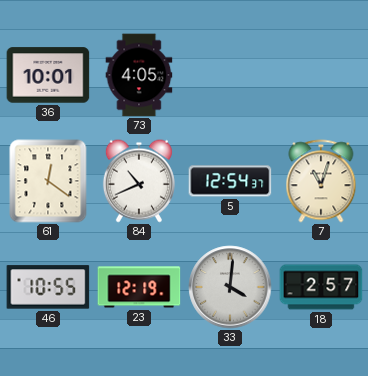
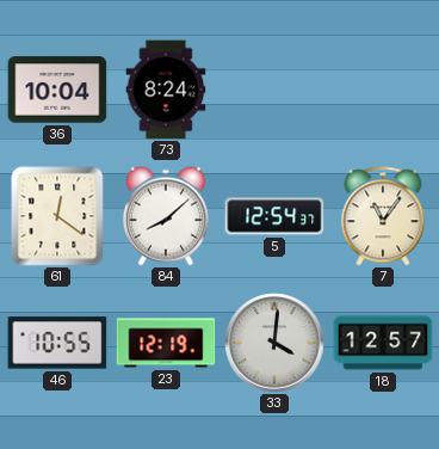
36: 10:01 -> 10:04
73: 4:05 -> 8:24
84: 10:41 -> 8:08
7: 11:03 -> 11:06
18: 2:57 -> 12:57
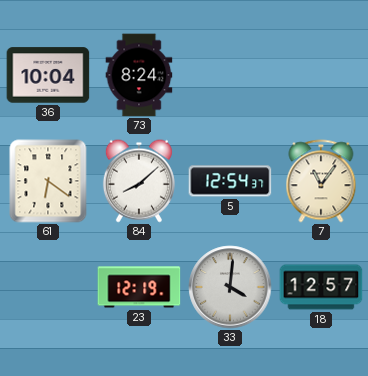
61: 12:21 -> 6:21
46: 10:55 -> none
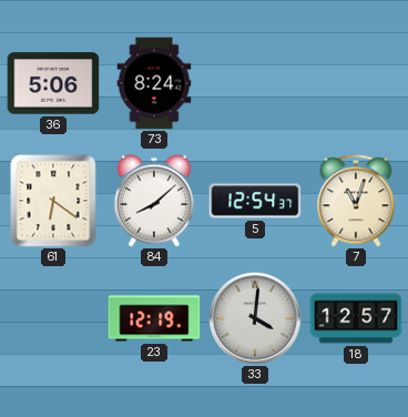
36: 10:04 -> 5:06
7: 11:06 -> 11:03
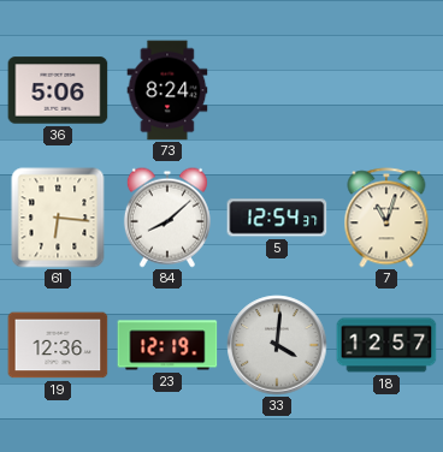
61: 6:21 -> 6:16
19: none -> 12:36
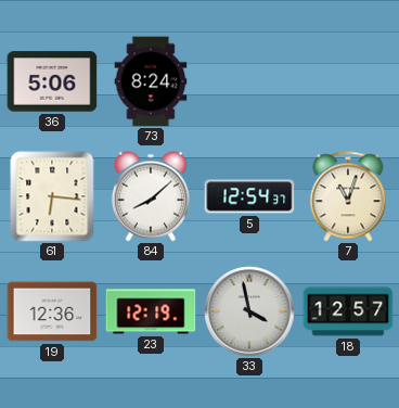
33: 4:01 -> 3:58
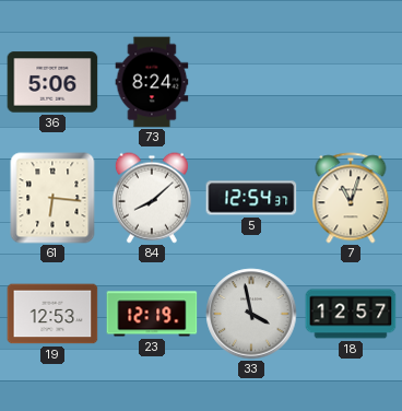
19: 12:36 -> 12:53
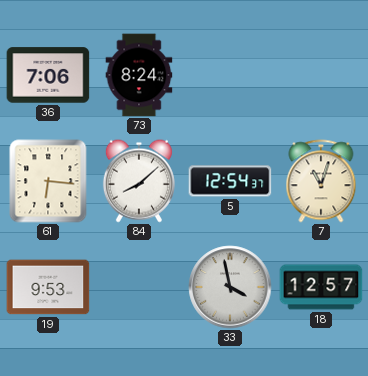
36: 5:06 -> 7:06
19: 12:53 -> 9:53
23: 12:19 -> none
